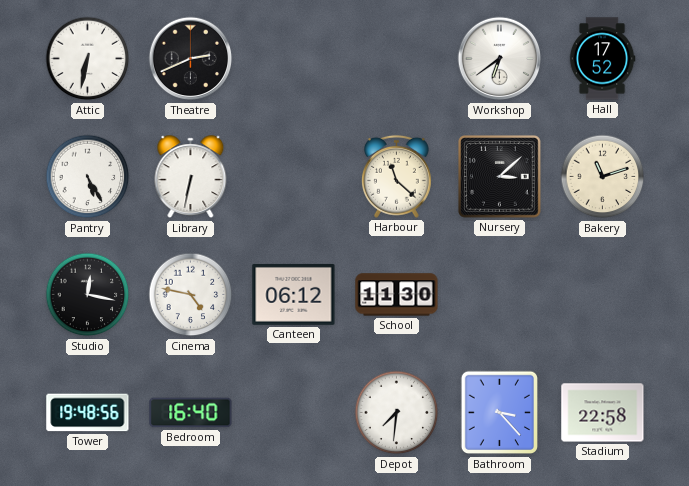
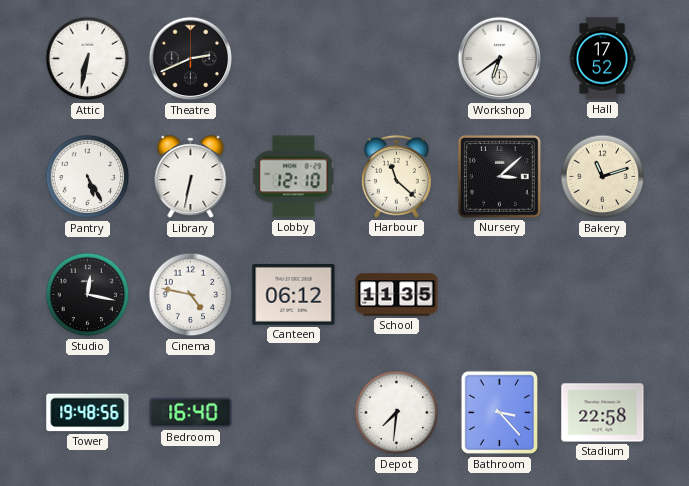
Lobby: none -> 12:10
School: 11:30 -> 11:35
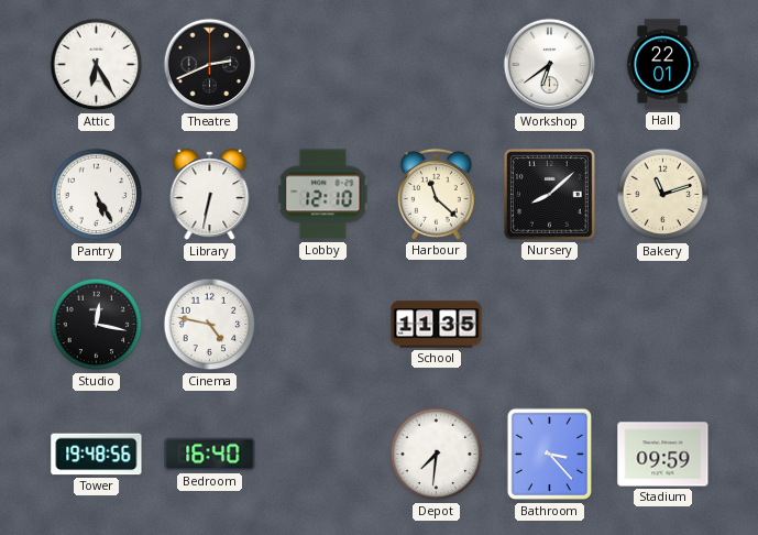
Attic: 6:32 -> 6:25
Hall: 17:52 -> 22:01
Nursery: 3:08 -> 8:08
Canteen: 06:12 -> none
Stadium: 22:58 -> 09:59
